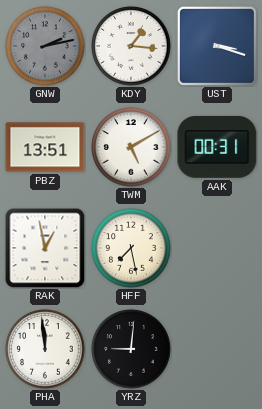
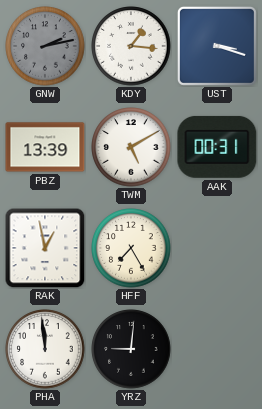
PBZ: 13:51 -> 13:39
HFF: 7:28 -> 7:25
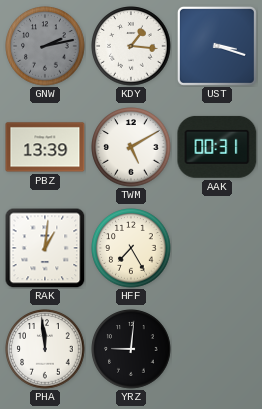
RAK: 12:58 -> 1:01
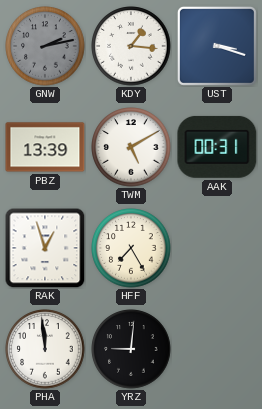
RAK: 1:01 -> 12:57
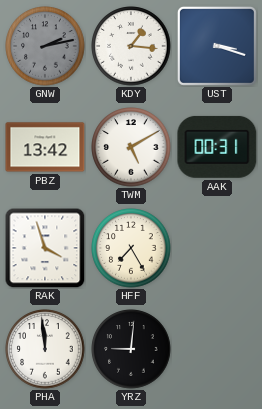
PBZ: 13:39 -> 13:42
RAK: 12:57 -> 3:57
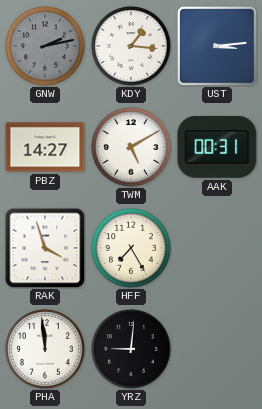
UST: 3:18 -> 3:14
PBZ: 13:42 -> 14:27
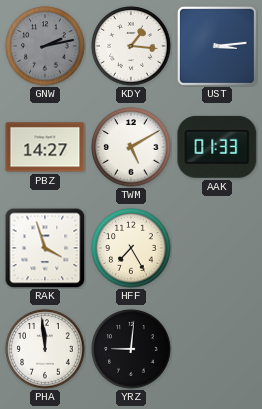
AAK: 00:31 -> 01:33
